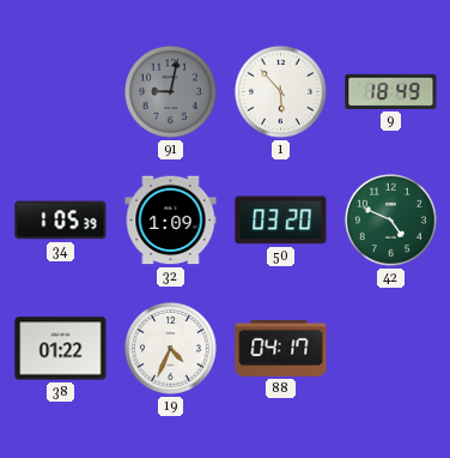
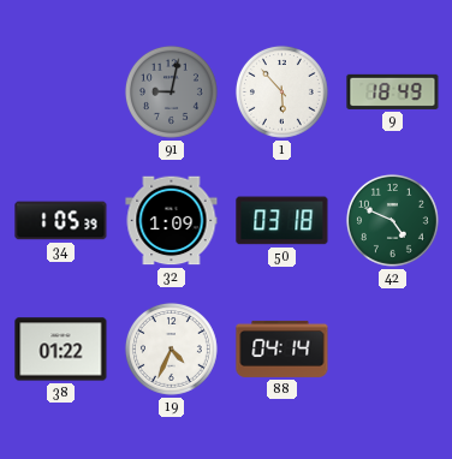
50: 03:20 -> 03:18
88: 04:17 -> 04:14
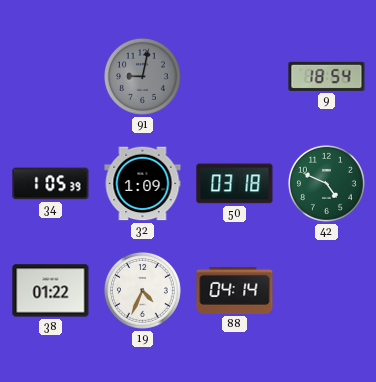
1: 5:53 -> none
9: 18:49 -> 18:54
